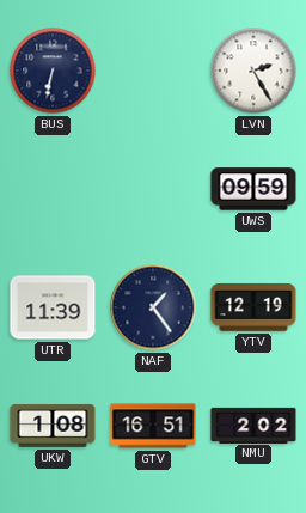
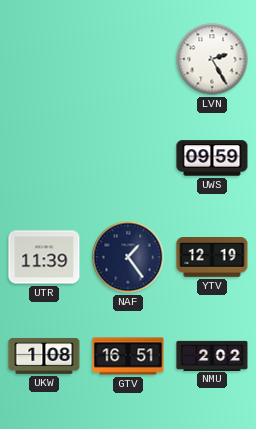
BUS: 6:32 -> none
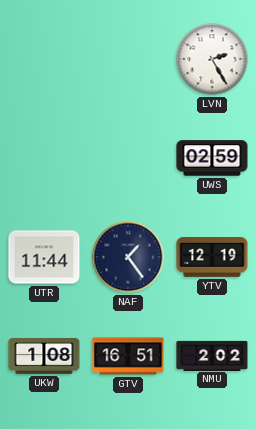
UWS: 09:59 -> 02:59
UTR: 11:39 -> 11:44
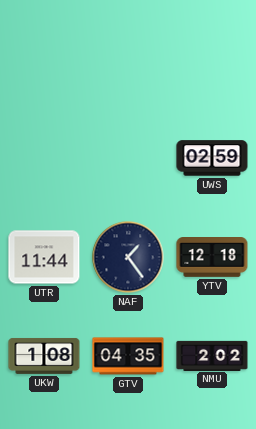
LVN: 2:25 -> none
YTV: 12:19 -> 12:18
GTV: 16:51 -> 04:35
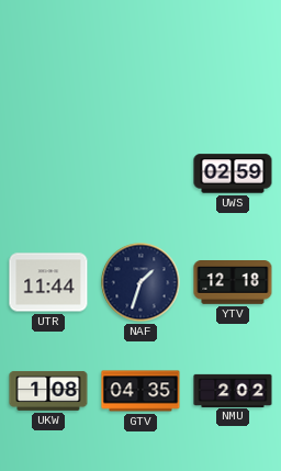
NAF: 1:24 -> 1:33
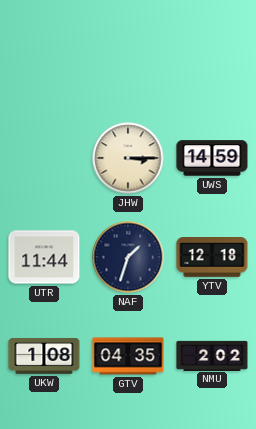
JHW: none -> 3:15
UWS: 02:59 -> 14:59
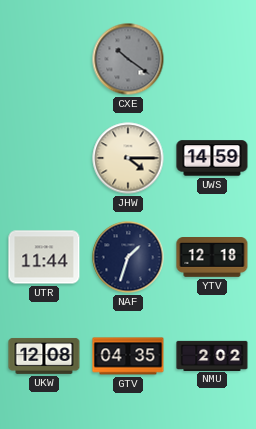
CXE: none -> 10:21
JHW: 3:15 -> 4:15
UKW: 1:08 -> 12:08
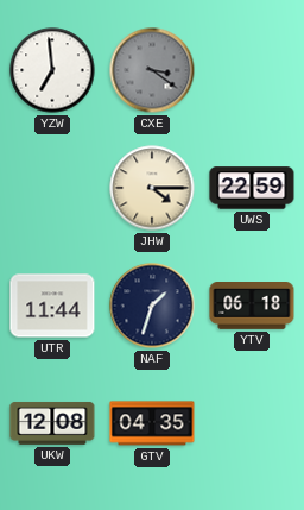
YZW: none -> 6:59
CXE: 10:21 -> 3:21
UWS: 14:59 -> 22:59
YTV: 12:18 -> 06:18
NMU: 2:02 -> none
